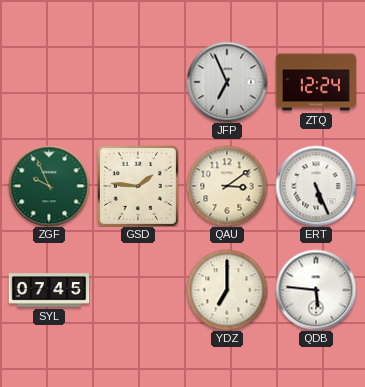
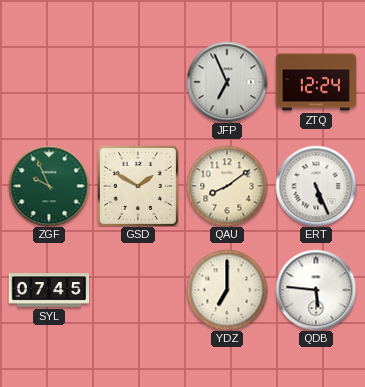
GSD: 1:46 -> 1:50
QAU: 3:09 -> 8:09
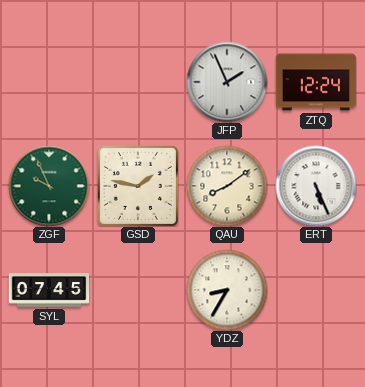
JFP: 6:56 -> 1:56
GSD: 1:50 -> 1:47
YDZ: 7:00 -> 8:35
QDB: 5:46 -> none
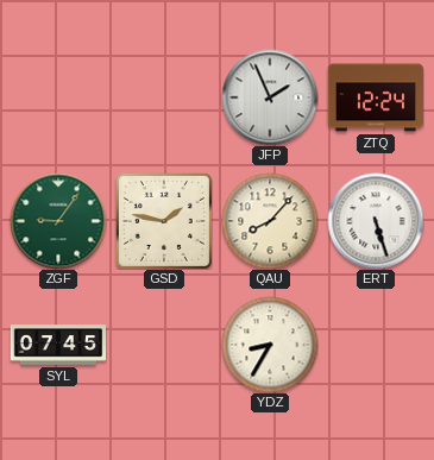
ZGF: 9:56 -> 9:06
QAU: 8:09 -> 8:07
ERT: 5:26 -> 5:27
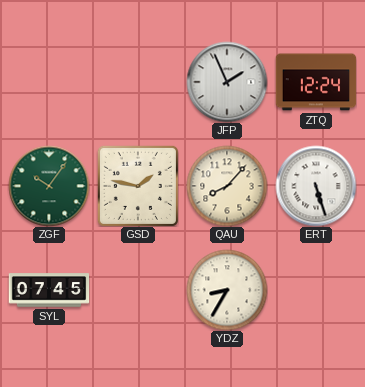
ZGF: 9:06 -> 10:06
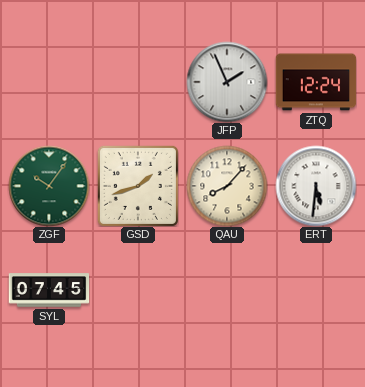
GSD: 1:47 -> 1:42
ERT: 5:27 -> 5:31
YDZ: 8:35 -> none
